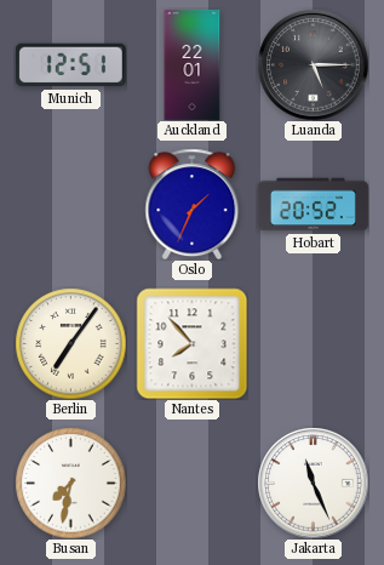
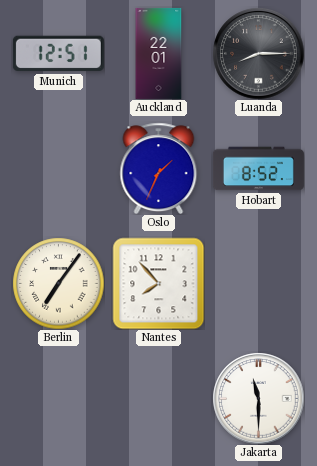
Luanda: 5:15 -> 8:15
Hobart: 20:52 -> 8:52
Busan: 7:32 -> none
Jakarta: 11:26 -> 11:30
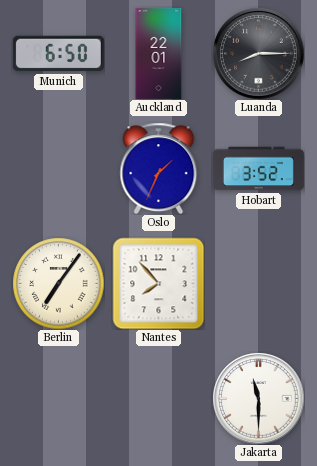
Munich: 12:51 -> 6:50
Hobart: 8:52 -> 3:52
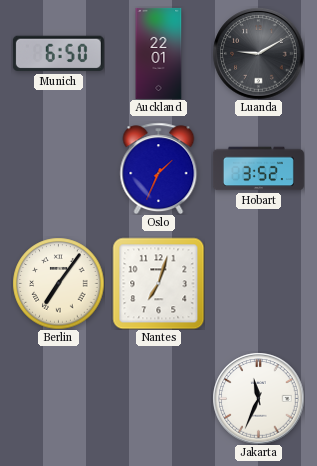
Luanda: 8:15 -> 9:10
Nantes: 7:53 -> 7:03
Jakarta: 11:30 -> 11:34
